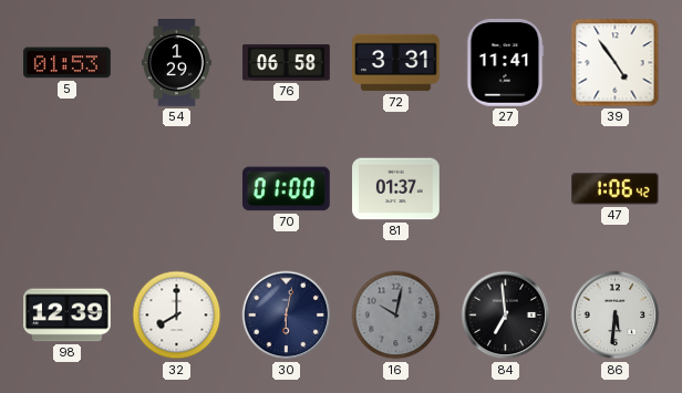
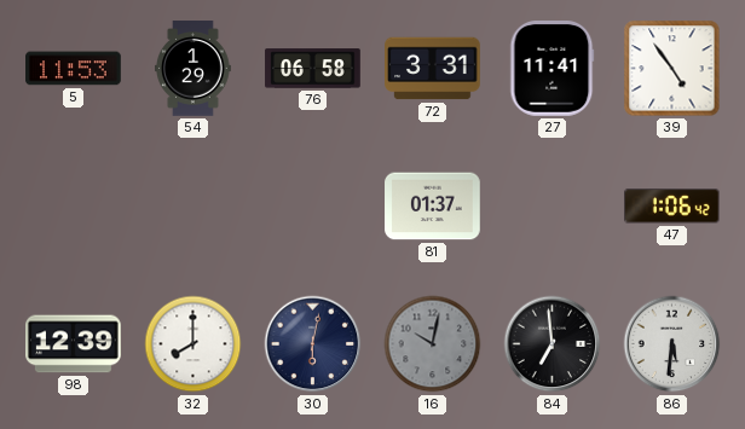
5: 01:53 -> 11:53
70: 01:00 -> none
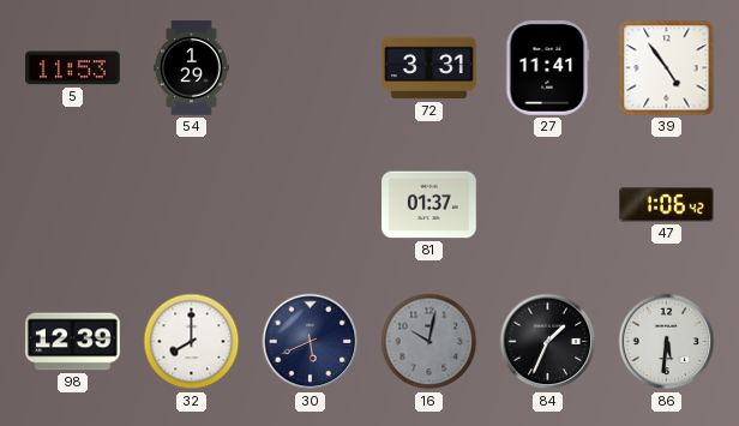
76: 06:58 -> none
30: 6:02 -> 5:41
84: 6:59 -> 1:34
